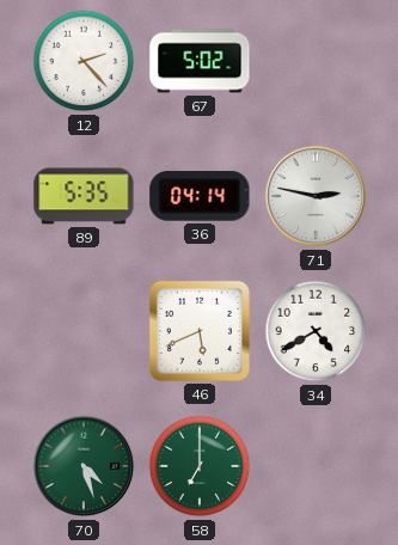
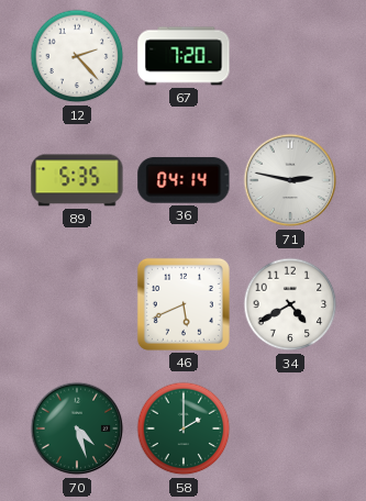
67: 5:02 -> 7:20
58: 7:00 -> 2:00
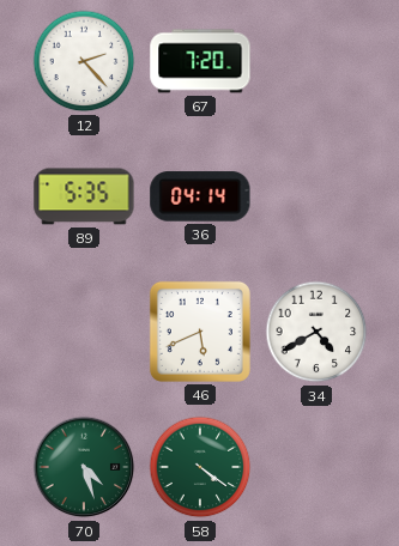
71: 2:47 -> none
58: 2:00 -> 4:21
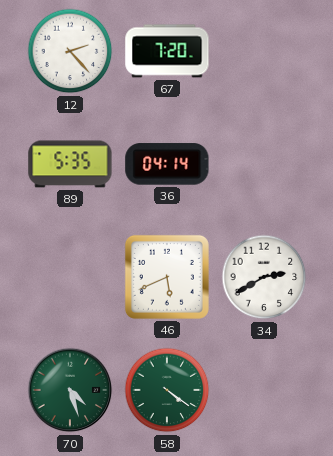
34: 4:40 -> 2:40
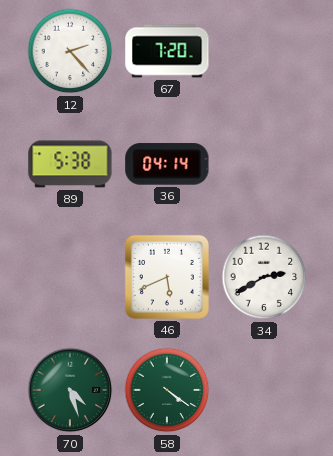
89: 5:35 -> 5:38
